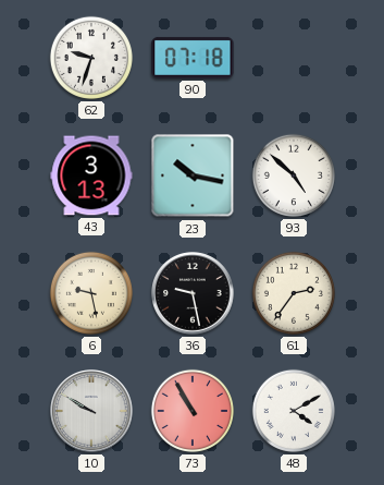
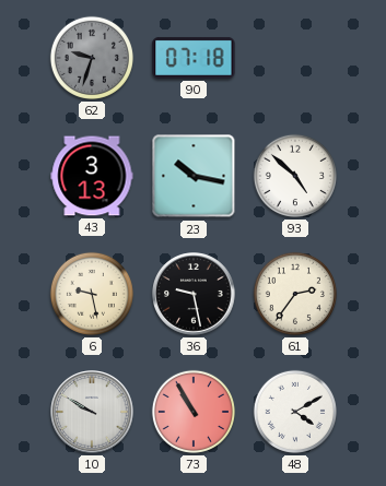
62 dial: white -> grey
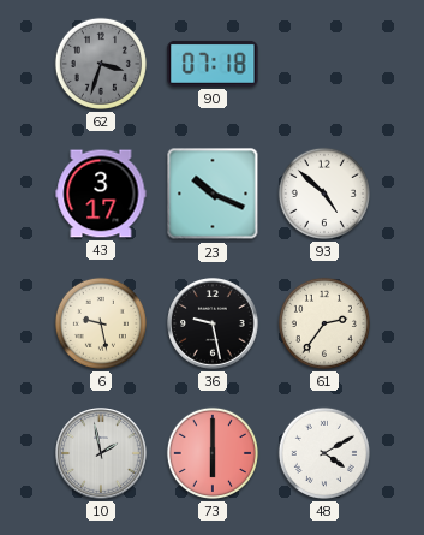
62: 9:33 -> 3:33
43: 3:13 -> 3:17
23: 10:17 -> 10:19
10: 9:50 -> 1:58
73: 10:55 -> 6:00
